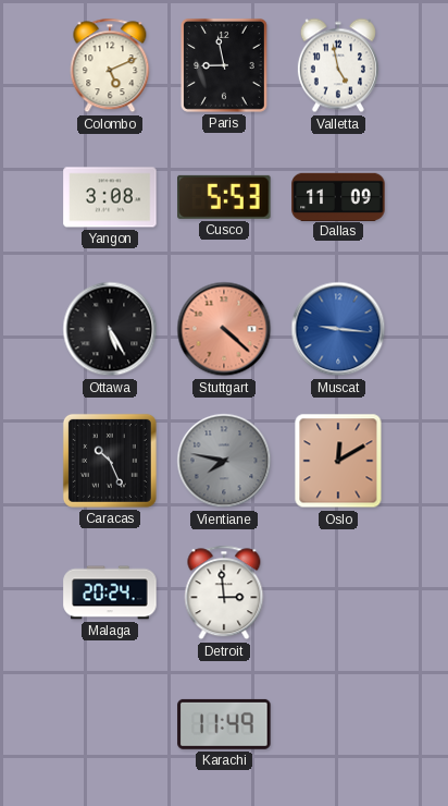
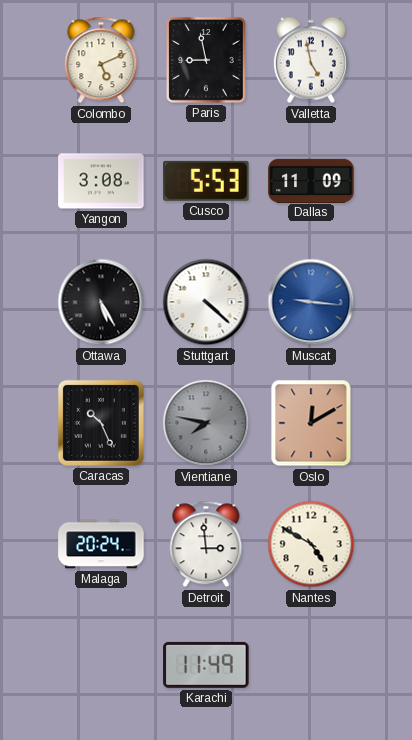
Stuttgart dial: salmon -> white
Nantes: none -> 4:50
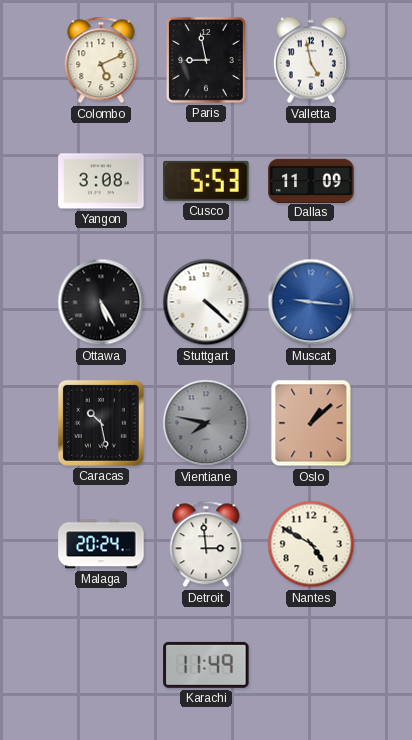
Caracas: 10:26 -> 10:28
Oslo: 12:10 -> 1:08
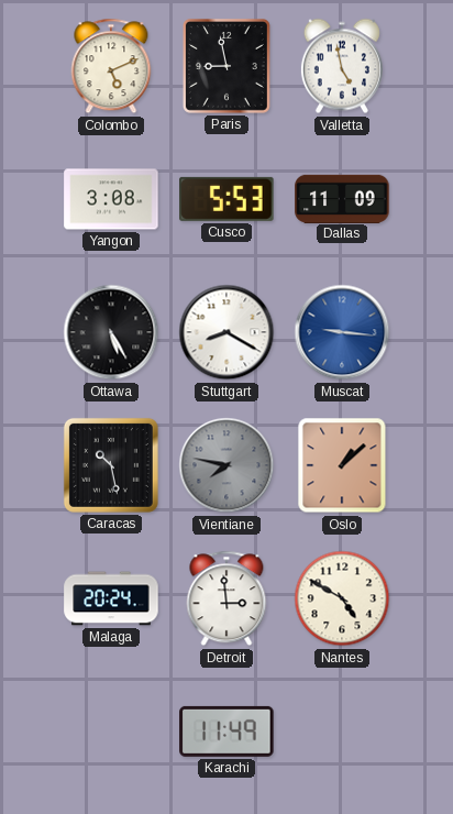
Stuttgart: 4:22 -> 8:20
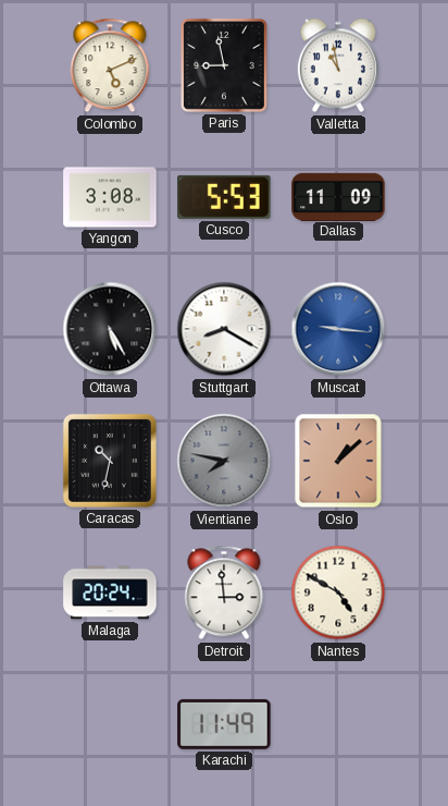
Valletta: 4:58 -> 10:58
Caracas: 10:28 -> 10:32
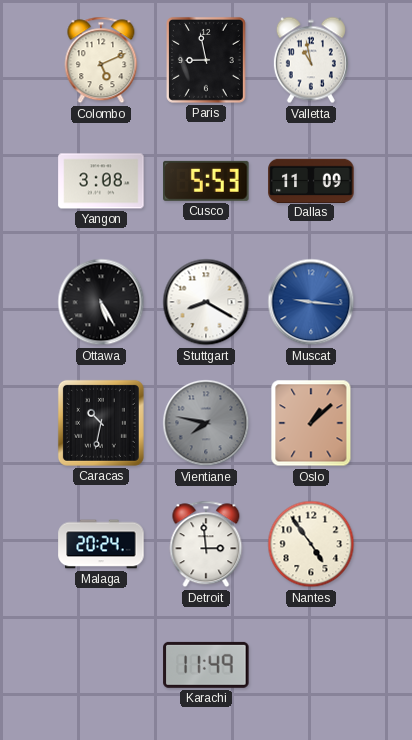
Nantes: 4:50 -> 4:54
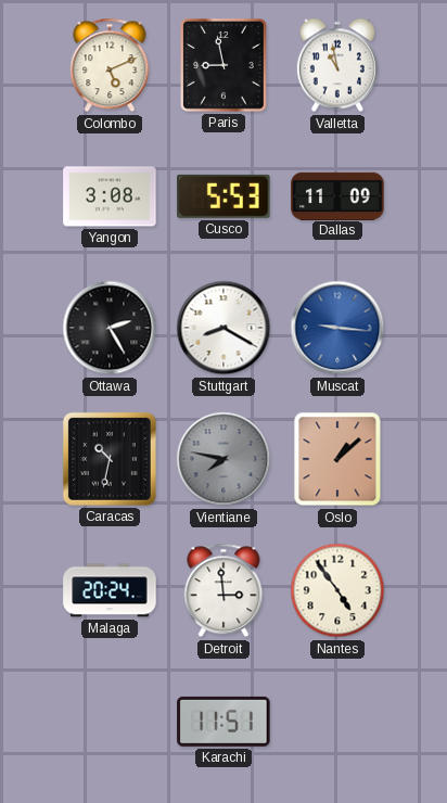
Ottawa: 5:25 -> 2:25
Karachi: 11:49 -> 11:51
